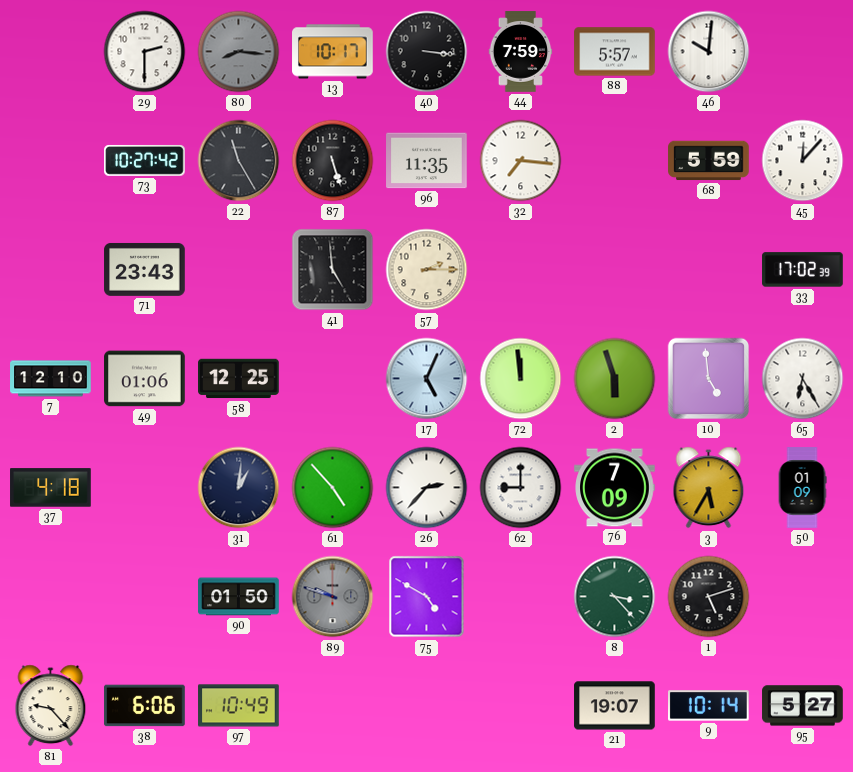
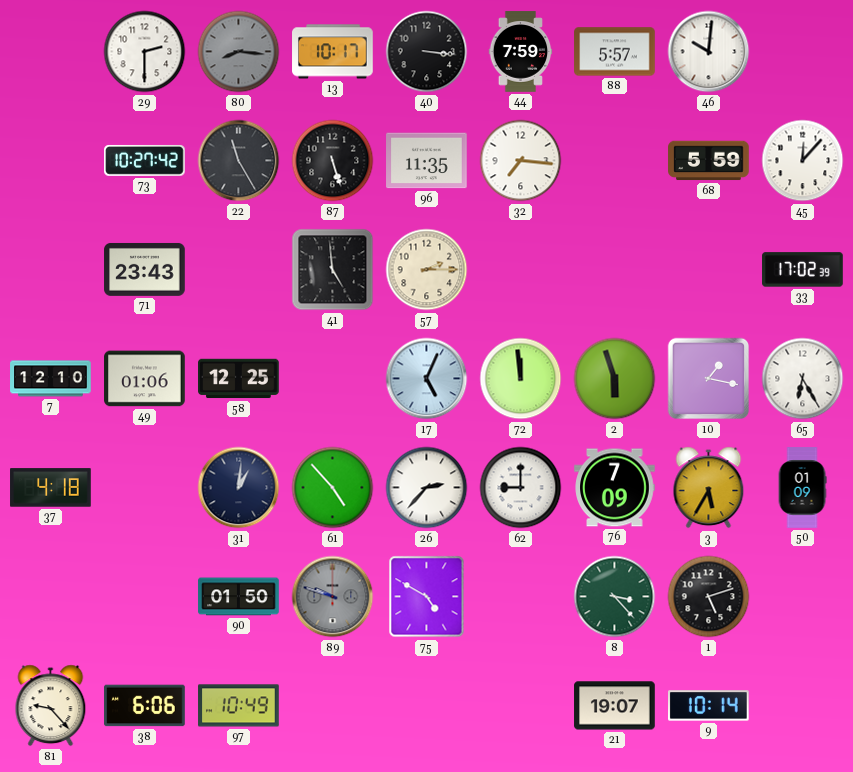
10: 4:59 -> 1:17
95: 5:27 -> none
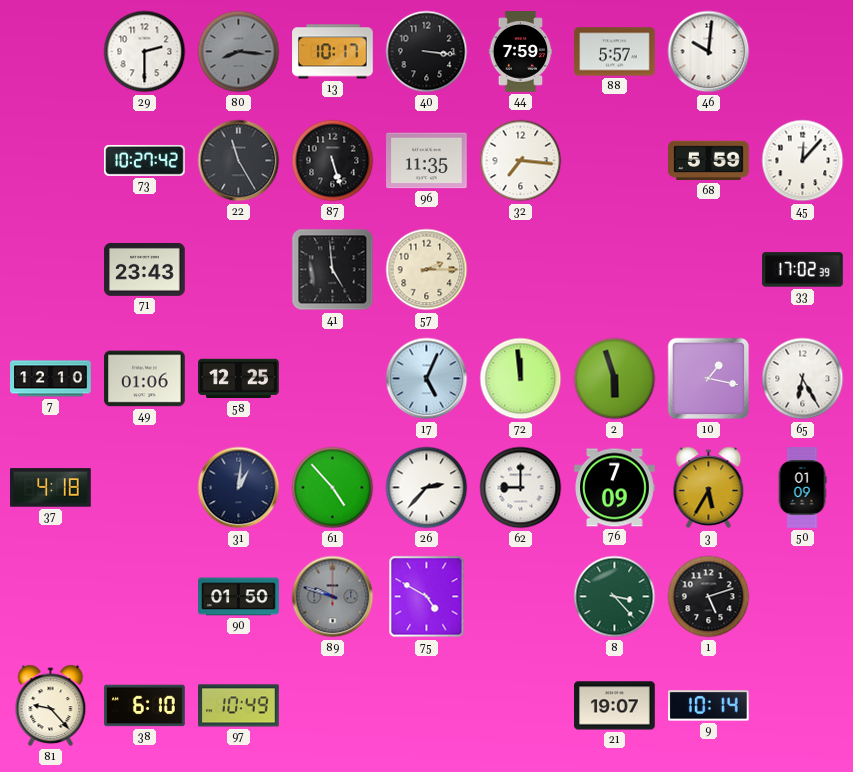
38: 6:06 -> 6:10
